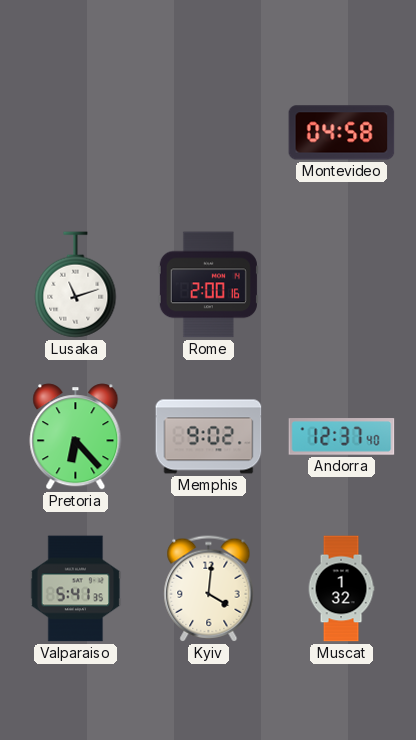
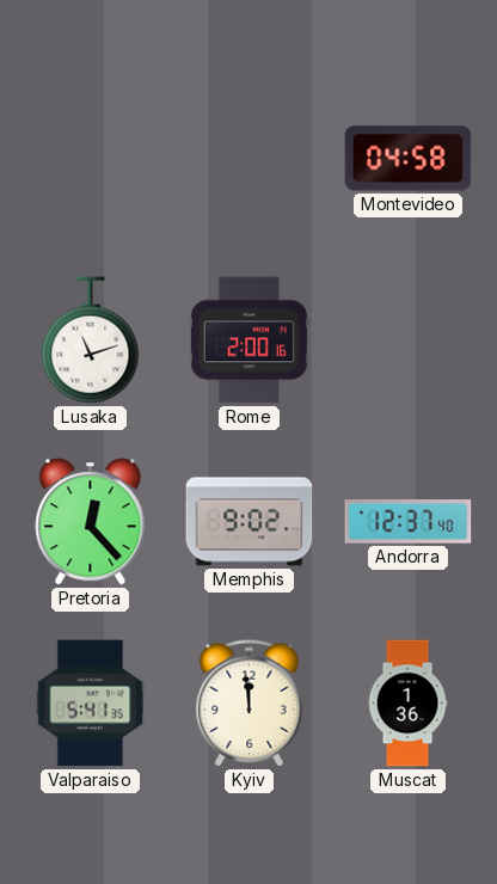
Pretoria: 6:23 -> 12:23
Kyiv: 4:01 -> 11:59
Muscat: 1:32 -> 1:36
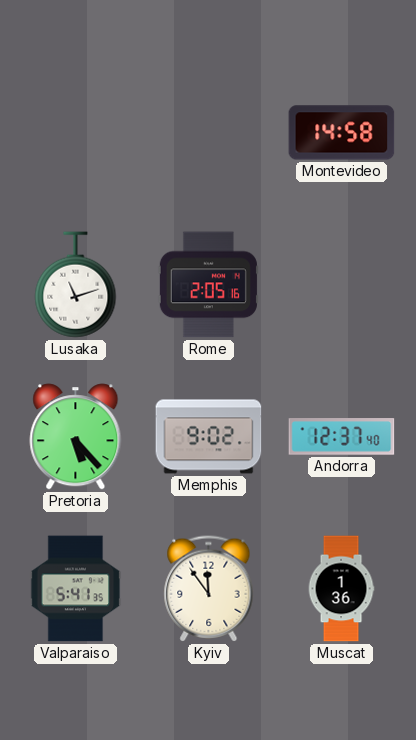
Montevideo: 04:58 -> 14:58
Rome: 2:00 -> 2:05
Pretoria: 12:23 -> 5:23
Kyiv: 11:59 -> 11:54
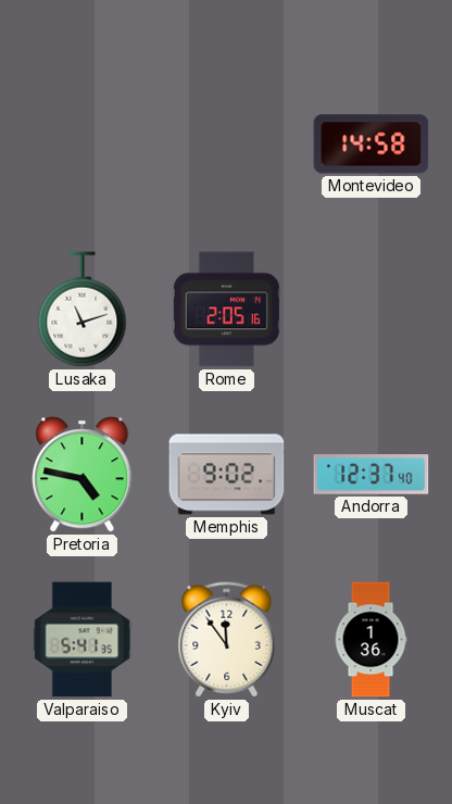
Pretoria: 5:23 -> 4:47
